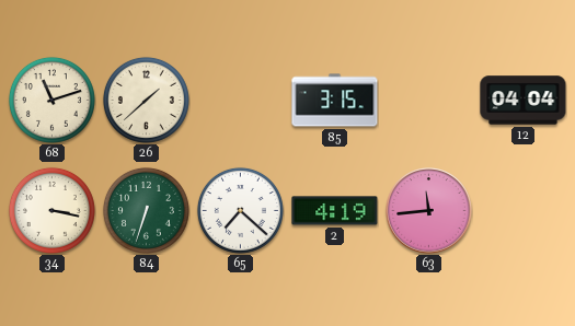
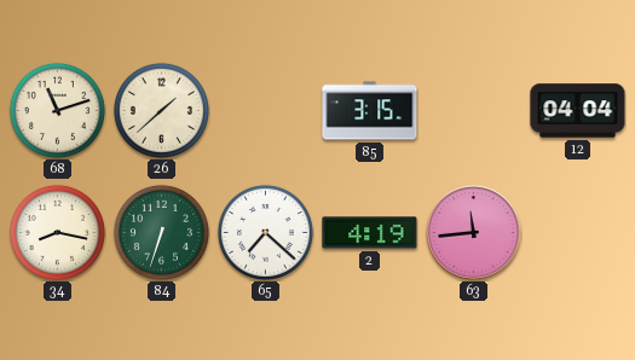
34: 3:17 -> 8:17
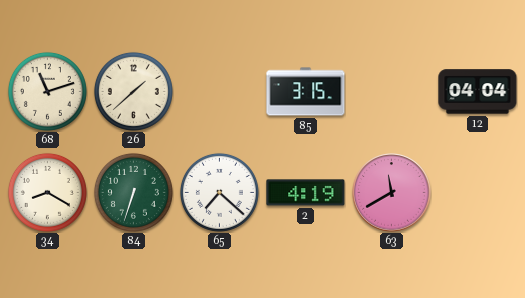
34: 8:17 -> 8:20
63: 11:44 -> 11:40
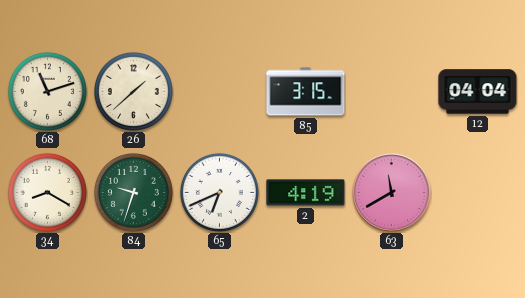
84: 6:33 -> 9:33
65: 7:22 -> 6:41
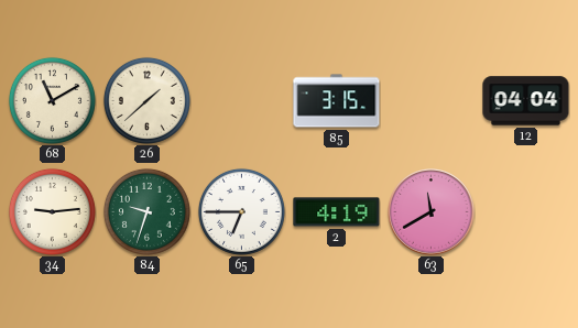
68: 11:12 -> 11:10
34: 8:20 -> 9:14
65: 6:41 -> 6:45
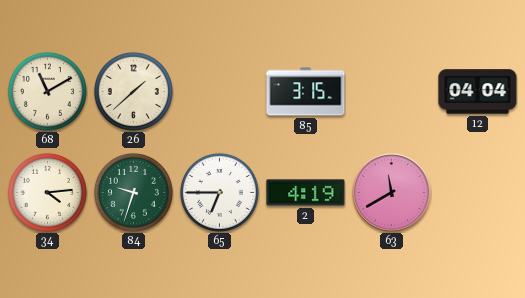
34: 9:14 -> 4:14
